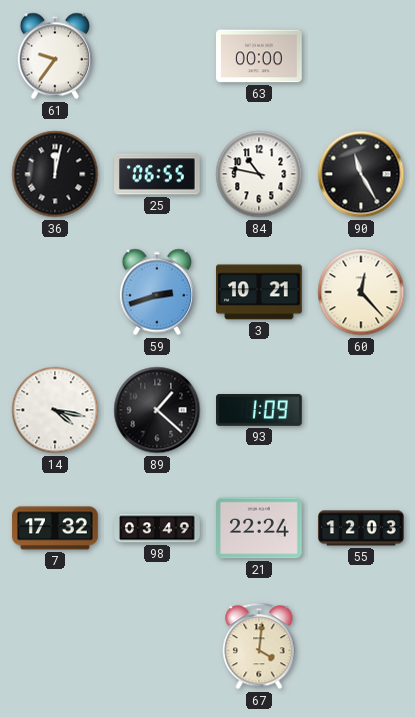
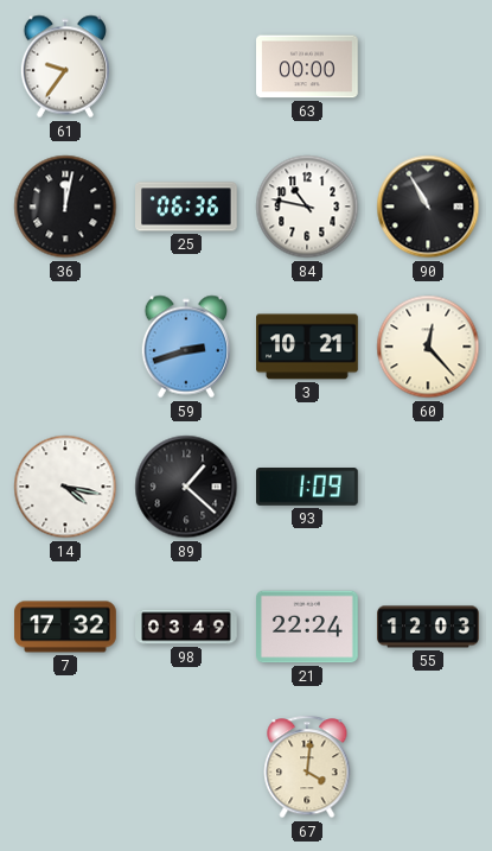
25: 06:55 -> 06:36
90: 11:25 -> 10:55
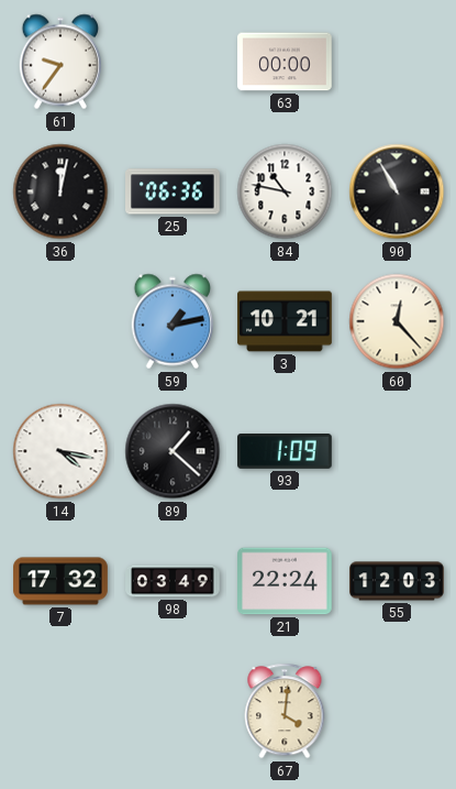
59: 2:42 -> 1:13
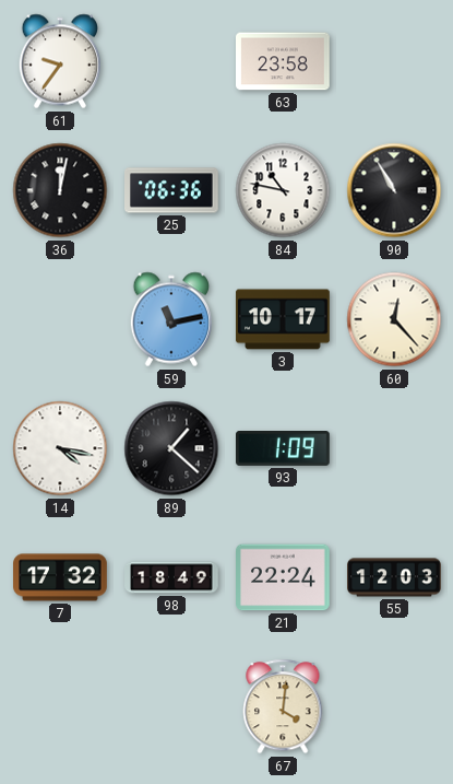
63: 00:00 -> 23:58
59: 1:13 -> 11:13
3: 10:21 -> 10:17
98: 03:49 -> 18:49
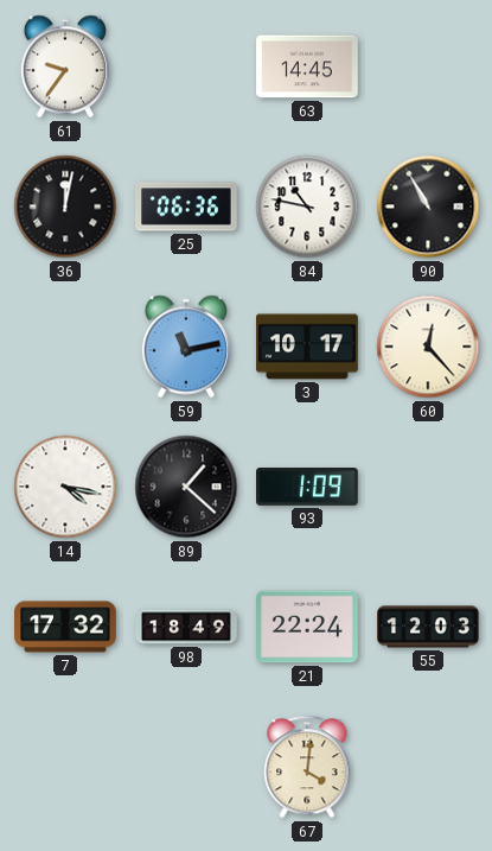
63: 23:58 -> 14:45
